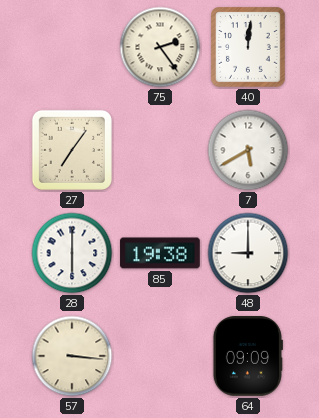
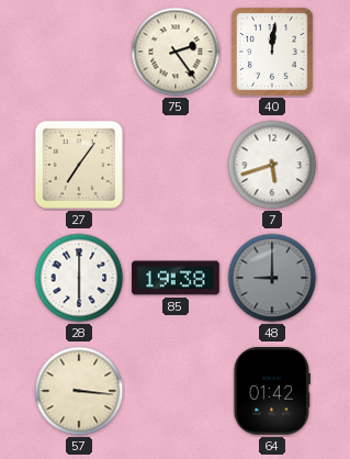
7: 5:40 -> 5:42
48 dial: white -> grey
64: 09:09 -> 01:42
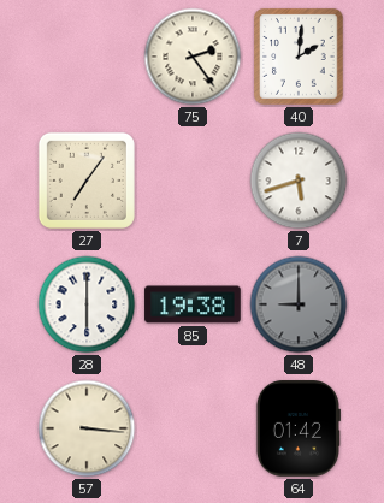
40: 12:01 -> 2:01
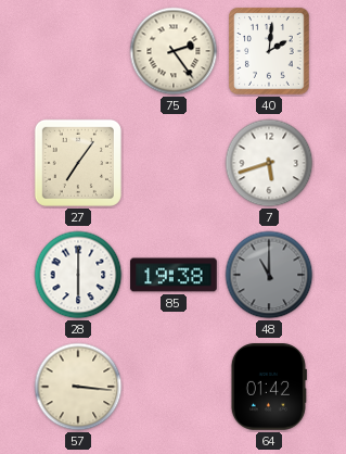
48: 9:00 -> 11:00
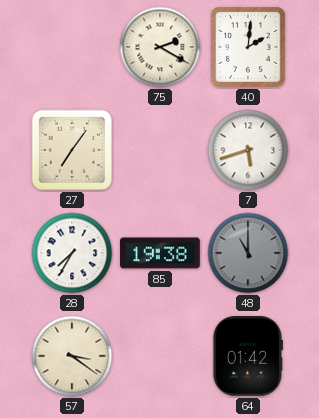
75: 2:24 -> 2:20
28: 6:00 -> 7:35
57: 3:16 -> 3:21
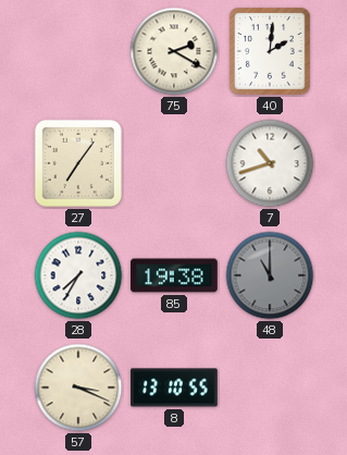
7: 5:42 -> 10:42
57: 3:21 -> 3:19
8: none -> 13:10
64: 01:42 -> none
